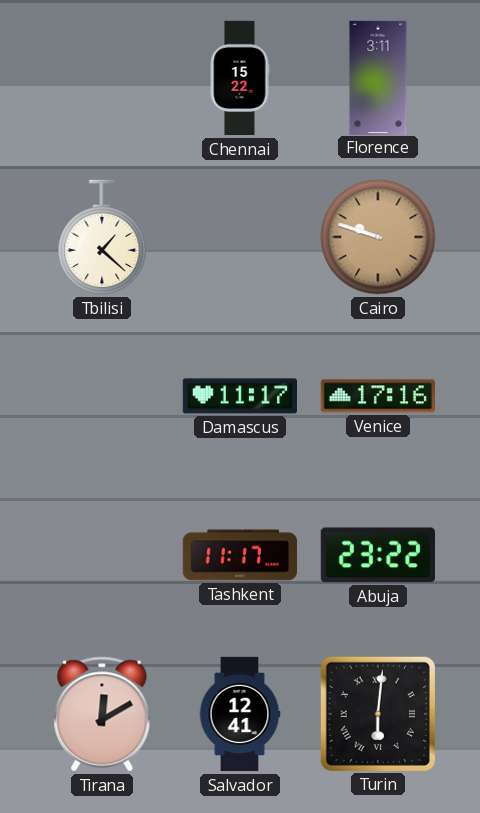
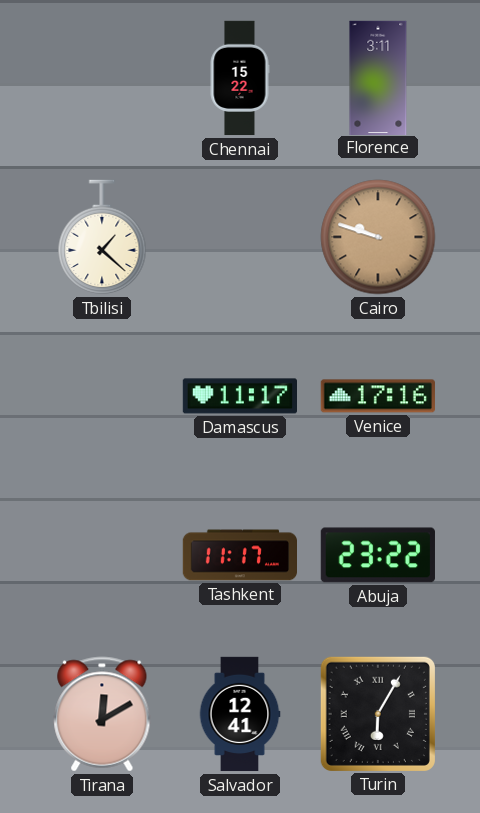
Turin: 6:01 -> 6:05
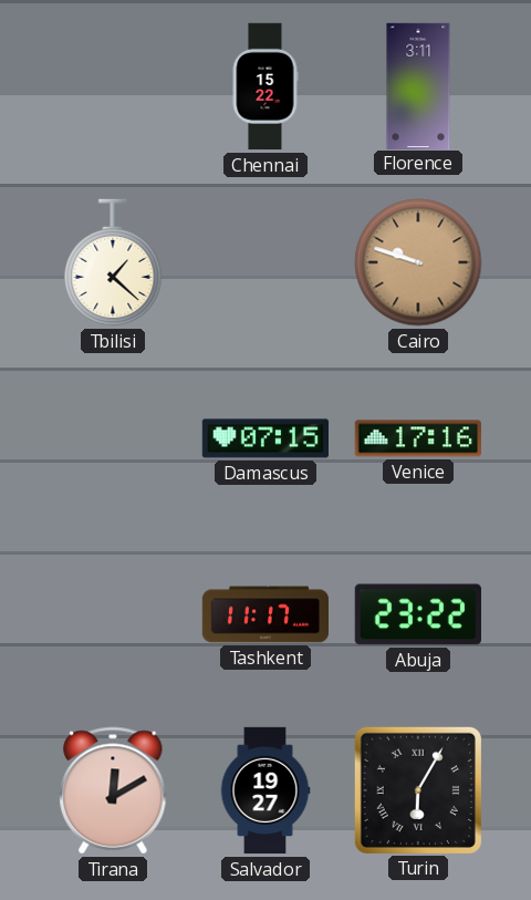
Damascus: 11:17 -> 07:15
Salvador: 12:41 -> 19:27
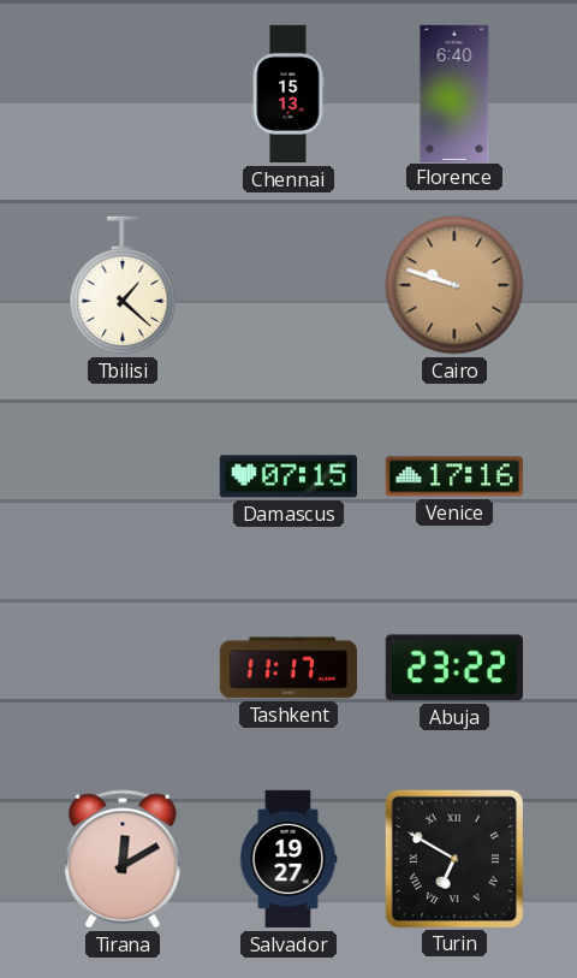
Chennai: 15:22 -> 15:13
Florence: 3:11 -> 6:40
Turin: 6:05 -> 6:50
